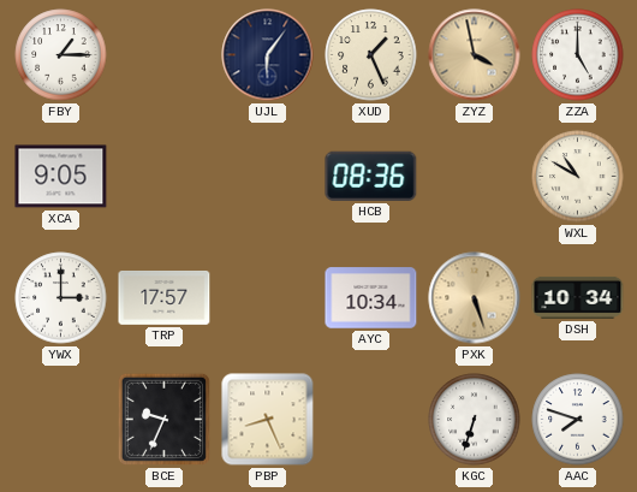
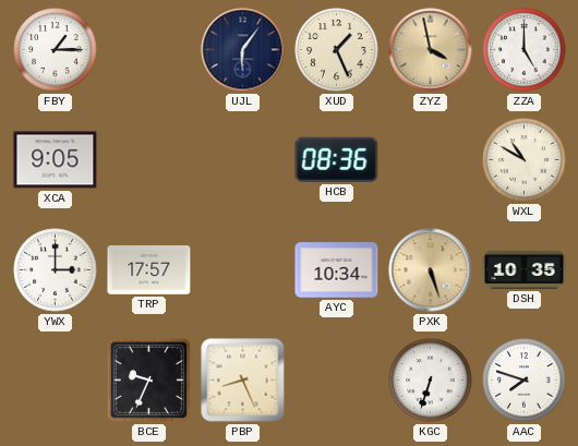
DSH: 10:34 -> 10:35
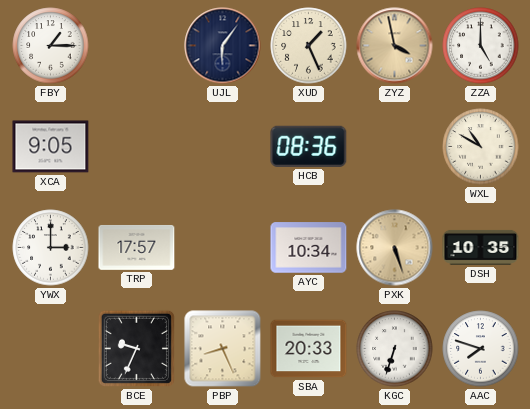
SBA: none -> 20:33
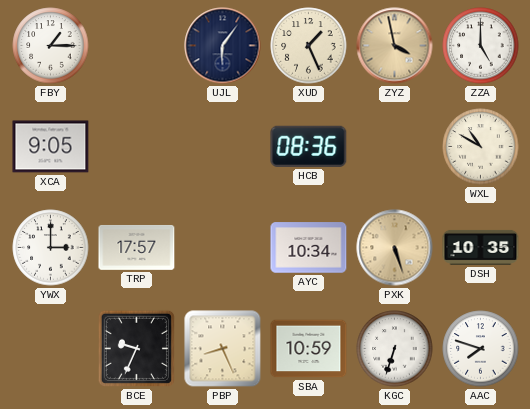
SBA: 20:33 -> 10:59
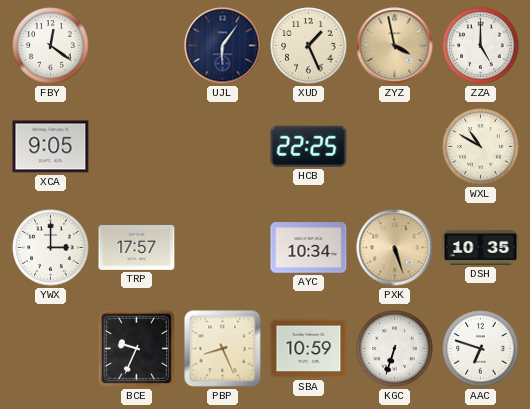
FBY: 1:15 -> 12:21
HCB: 08:36 -> 22:25
AAC: 7:48 -> 6:48
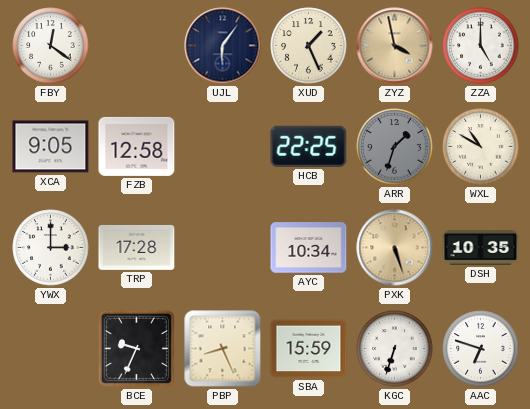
FZB: none -> 12:58
ARR: none -> 1:33
TRP: 17:57 -> 17:28
SBA: 10:59 -> 15:59
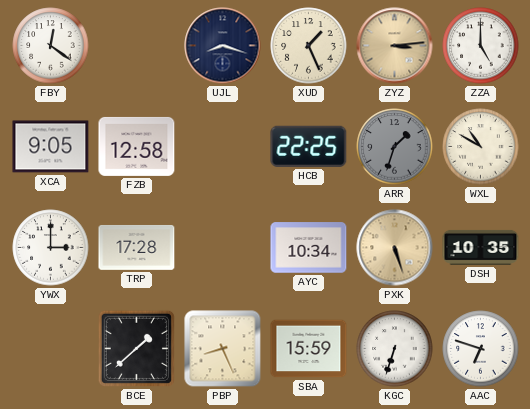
UJL: 6:06 -> 8:18
ZYZ: 3:58 -> 3:14
BCE: 9:34 -> 1:38
